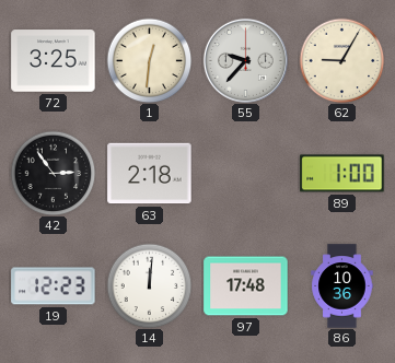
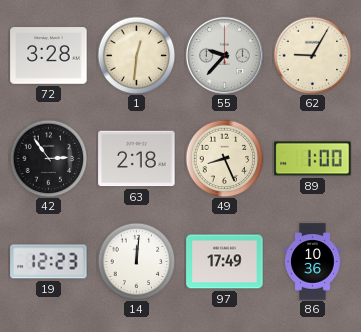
72: 3:25 -> 3:28
49: none -> 8:26
97: 17:48 -> 17:49
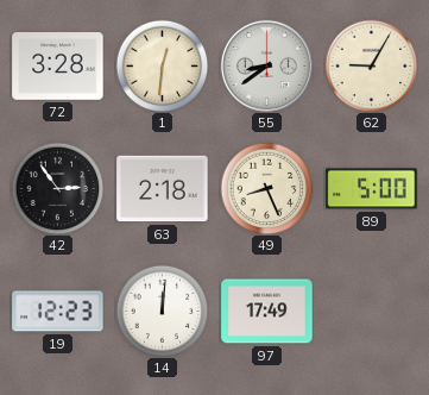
55: 9:37 -> 8:39
89: 1:00 -> 5:00
86: 10:36 -> none
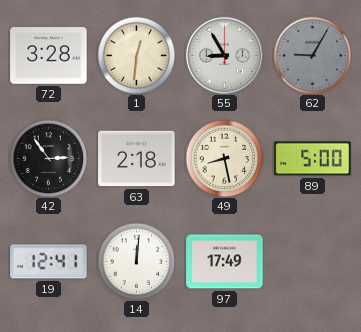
55: 8:39 -> 8:55
62 dial: cream -> grey
49: 8:26 -> 8:28
19: 12:23 -> 12:41
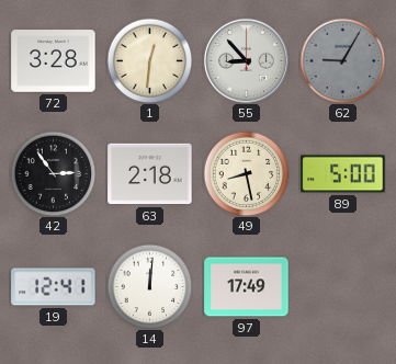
55: 8:55 -> 8:53
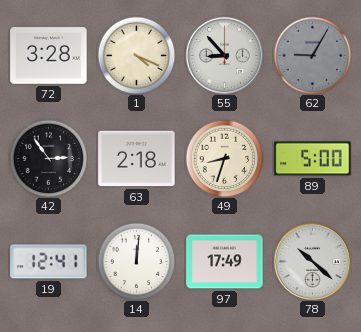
1: 12:31 -> 4:19
49: 8:28 -> 8:33
78: none -> 10:22
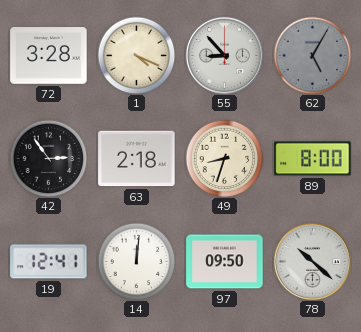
62: 9:05 -> 5:05
89: 5:00 -> 8:00
97: 17:49 -> 09:50
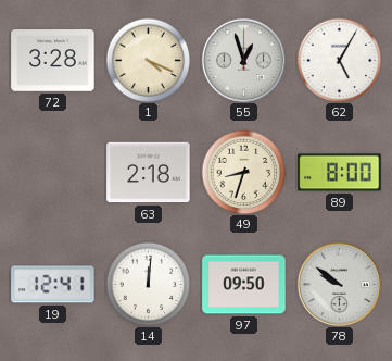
55: 8:53 -> 12:57
62 dial: grey -> white
42: 2:54 -> none
78: 10:22 -> 9:51
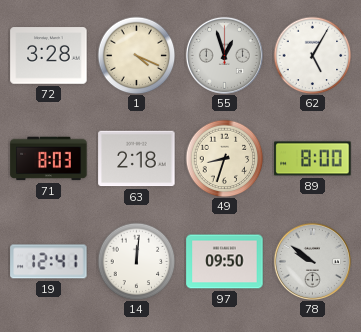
71: none -> 8:03
